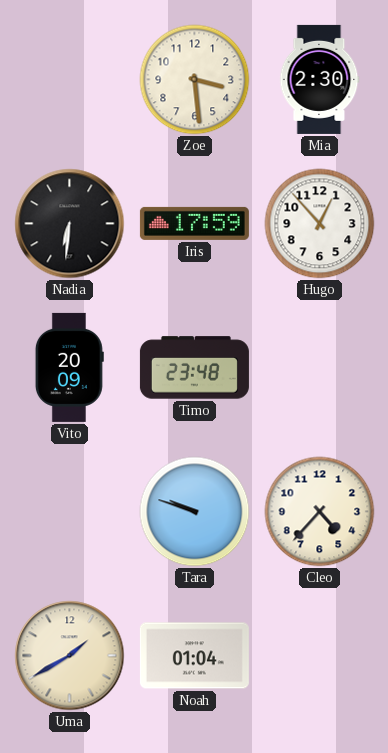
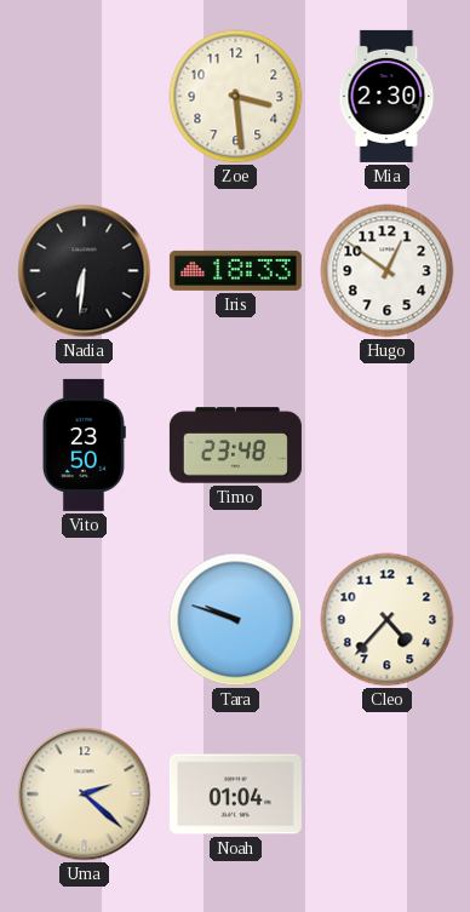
Iris: 17:59 -> 18:33
Hugo: 12:53 -> 12:51
Vito: 20:09 -> 23:50
Uma: 1:40 -> 2:22
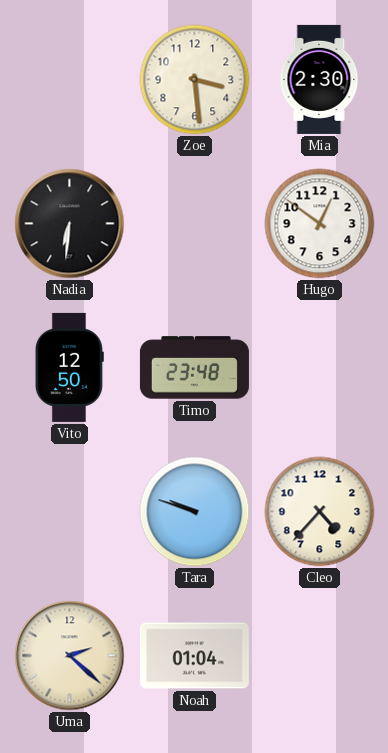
Iris: 18:33 -> none
Vito: 23:50 -> 12:50
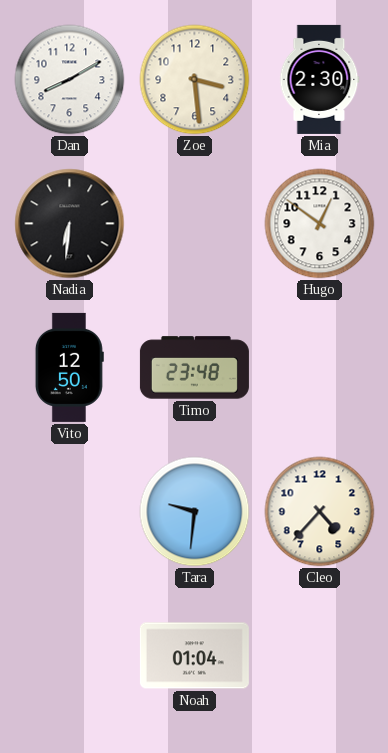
Dan: none -> 8:10
Tara: 9:48 -> 9:31
Uma: 2:22 -> none
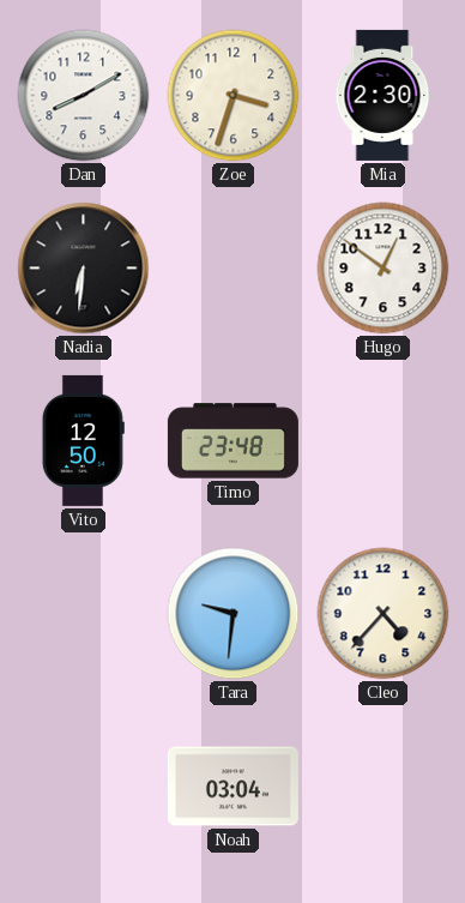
Zoe: 3:29 -> 3:33
Noah: 01:04 -> 03:04
